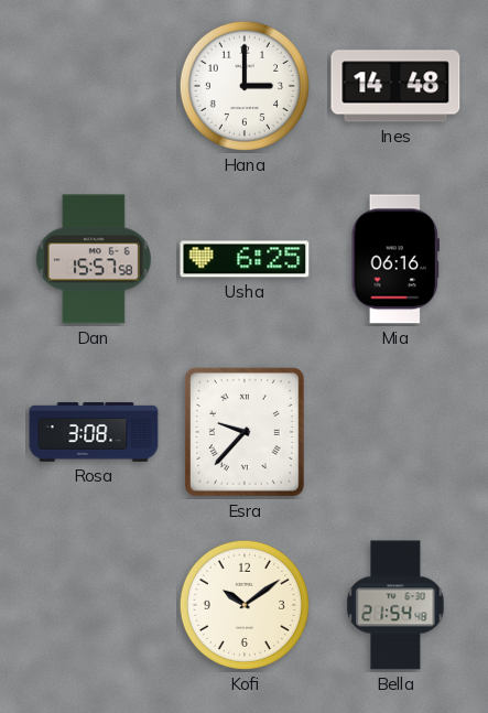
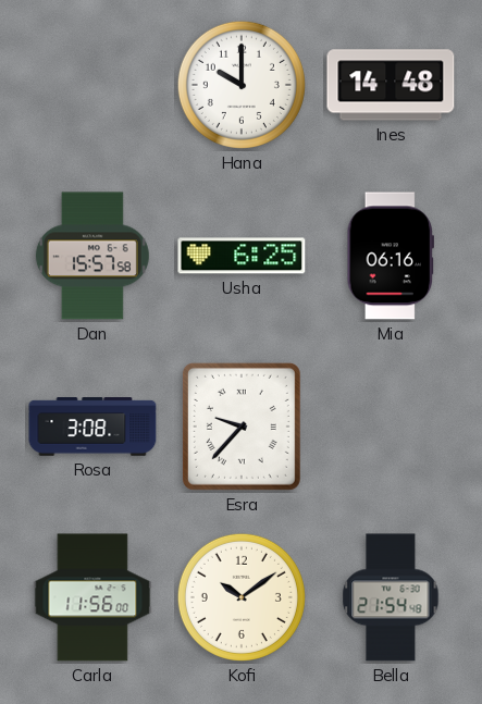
Hana: 3:00 -> 10:00
Carla: none -> 11:56
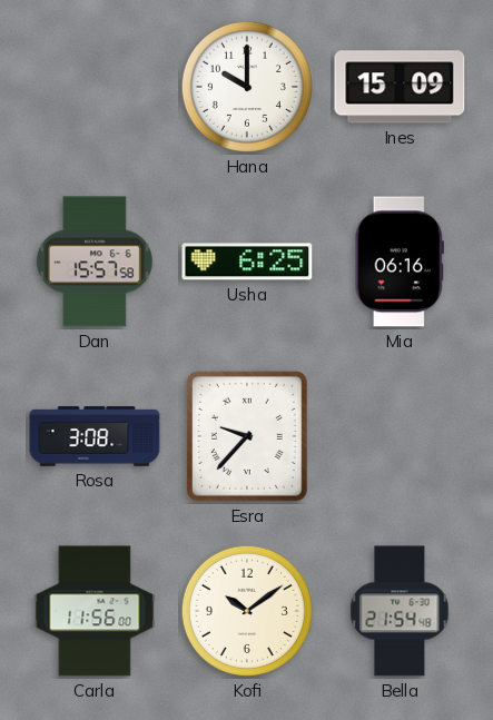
Ines: 14:48 -> 15:09
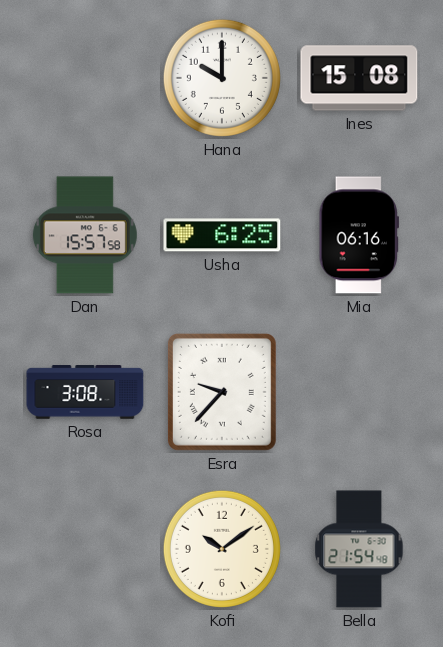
Ines: 15:09 -> 15:08
Carla: 11:56 -> none
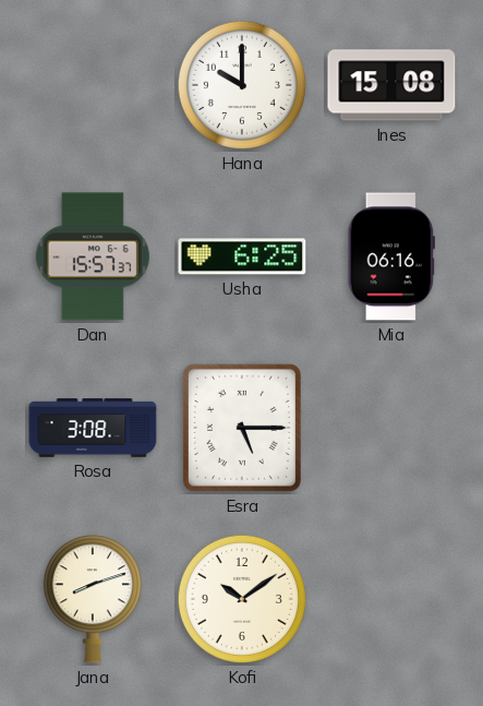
Dan: 15:57:58 -> 15:57:37
Esra: 9:37 -> 5:15
Jana: none -> 8:12
Bella: 21:54 -> none
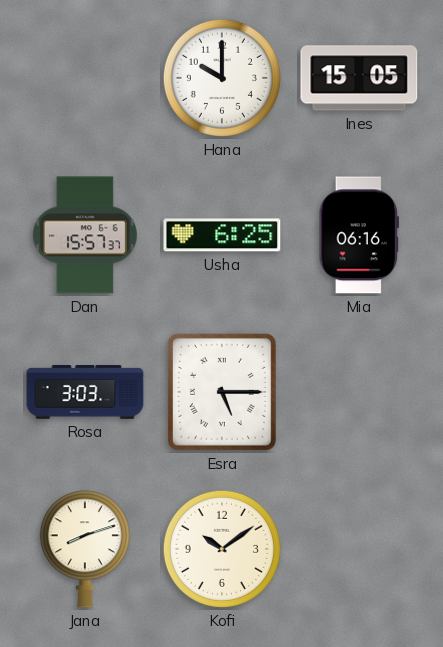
Ines: 15:08 -> 15:05
Rosa: 3:08 -> 3:03
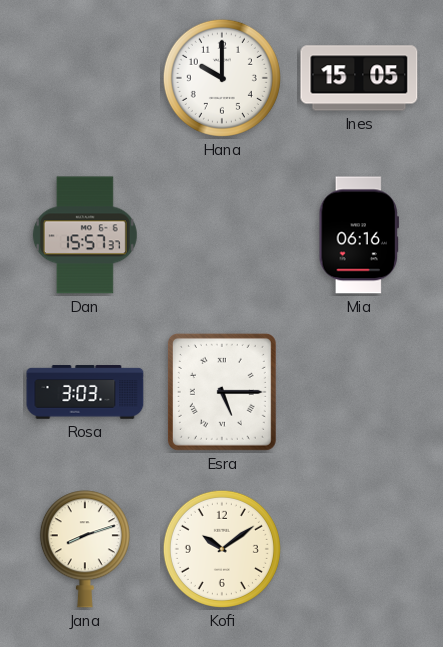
Usha: 6:25 -> none
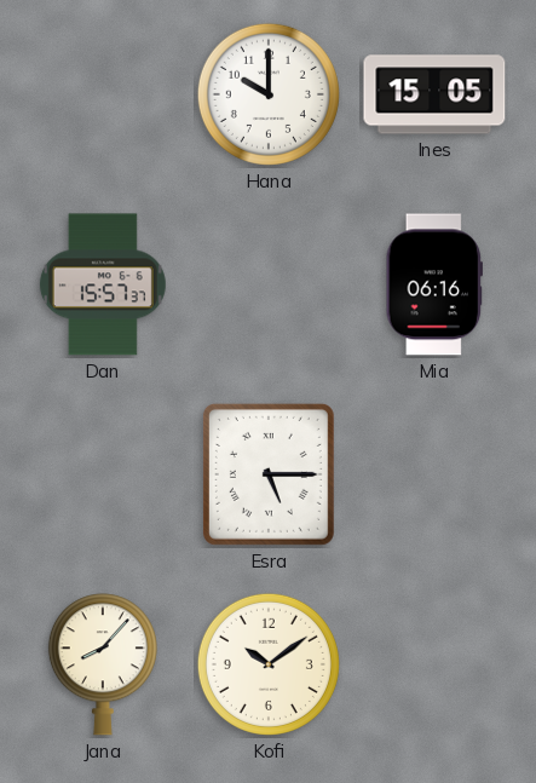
Rosa: 3:03 -> none
Jana: 8:12 -> 8:07
